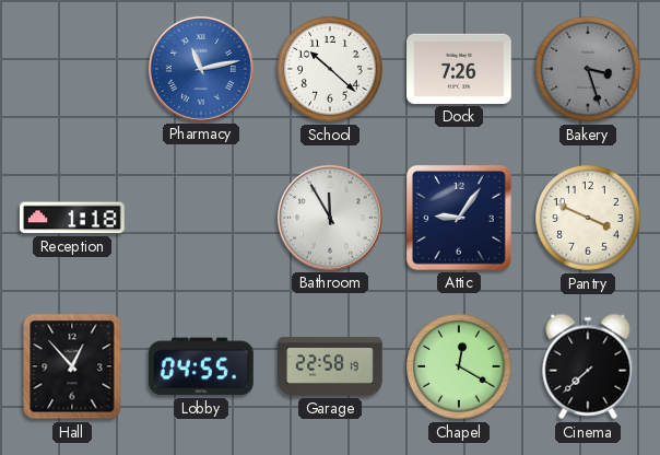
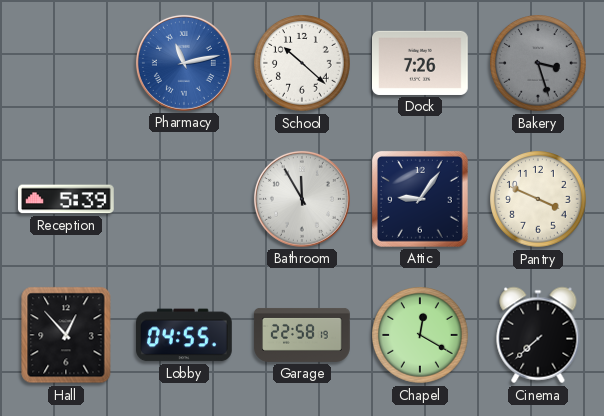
Reception: 1:18 -> 5:39
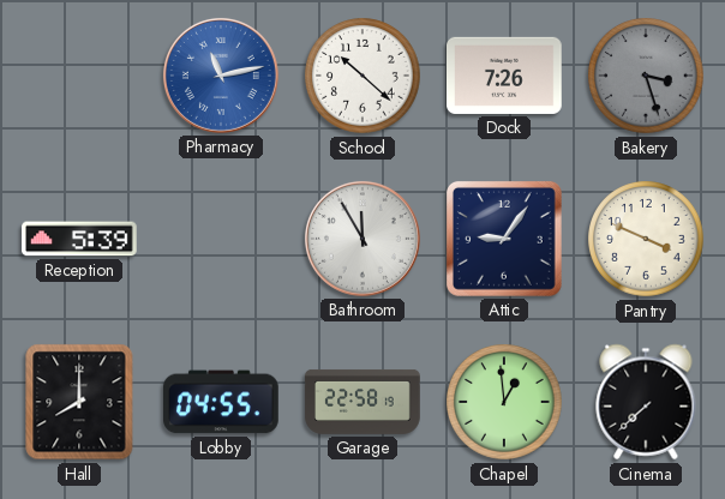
Hall: 12:53 -> 8:00
Chapel: 12:20 -> 12:59
